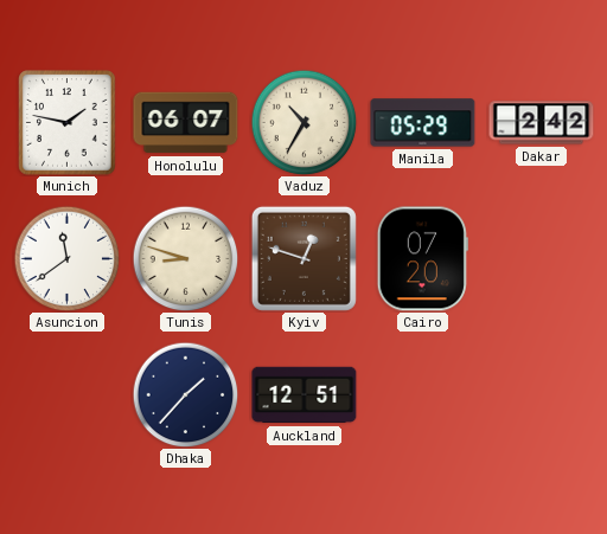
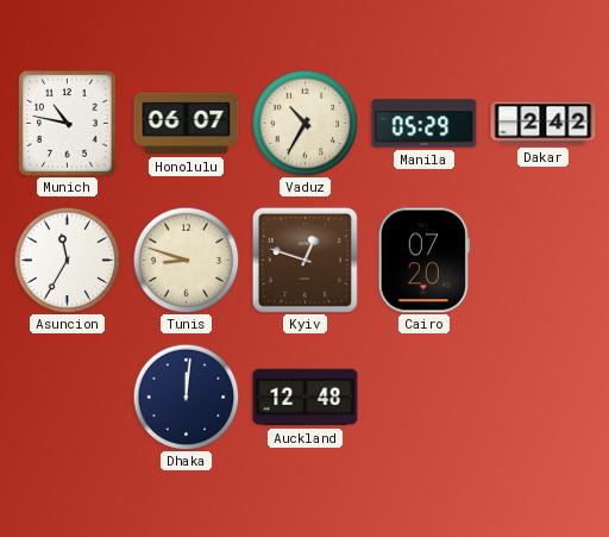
Munich: 1:47 -> 10:47
Asuncion: 11:39 -> 11:35
Dhaka: 1:37 -> 12:01
Auckland: 12:51 -> 12:48
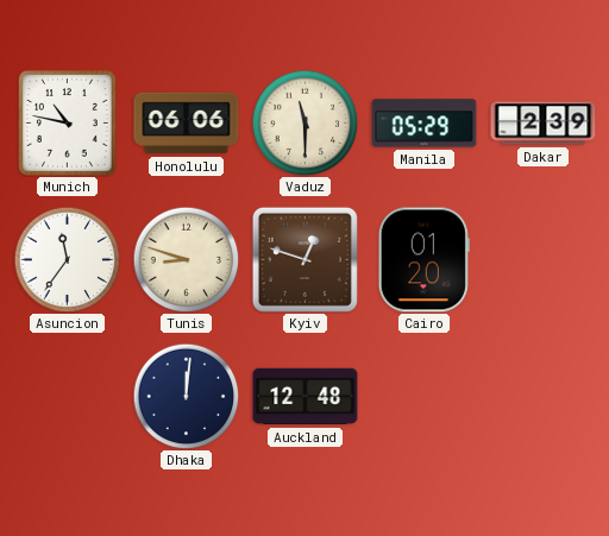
Honolulu: 06:07 -> 06:06
Vaduz: 10:35 -> 11:30
Dakar: 2:42 -> 2:39
Asuncion: 11:35 -> 11:36
Cairo: 07:20 -> 01:20
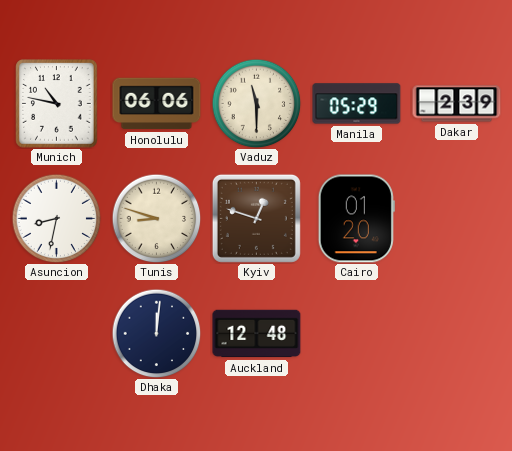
Asuncion: 11:36 -> 8:32
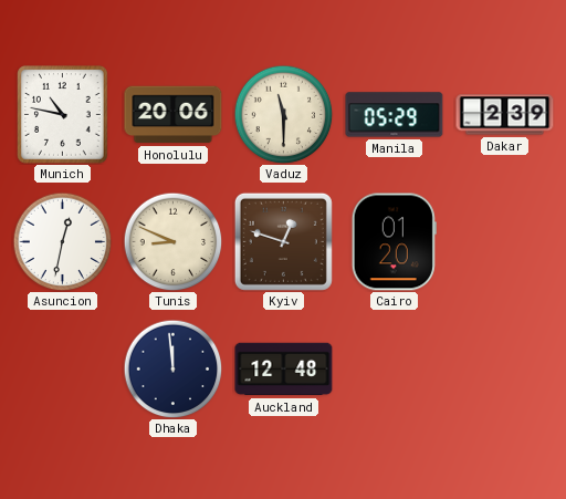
Honolulu: 06:06 -> 20:06
Asuncion: 8:32 -> 12:32
Tunis: 8:48 -> 8:49
Dhaka: 12:01 -> 11:59
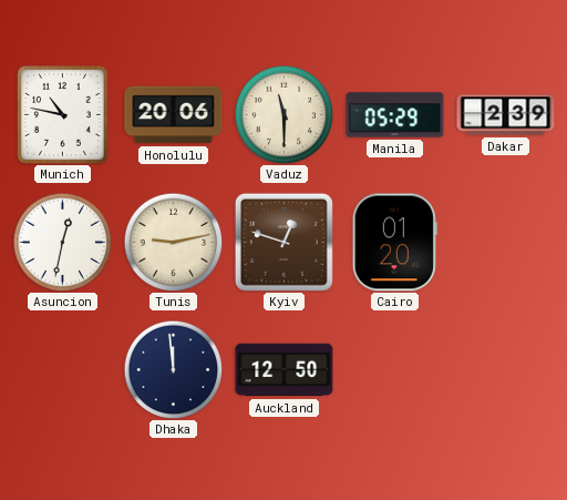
Tunis: 8:49 -> 9:13
Auckland: 12:48 -> 12:50
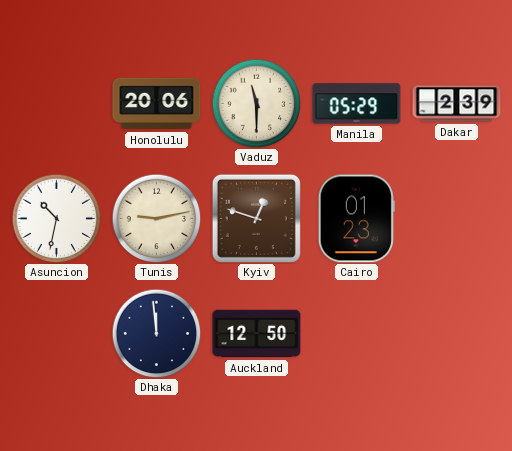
Munich: 10:47 -> none
Asuncion: 12:32 -> 10:32
Cairo: 01:20 -> 01:23
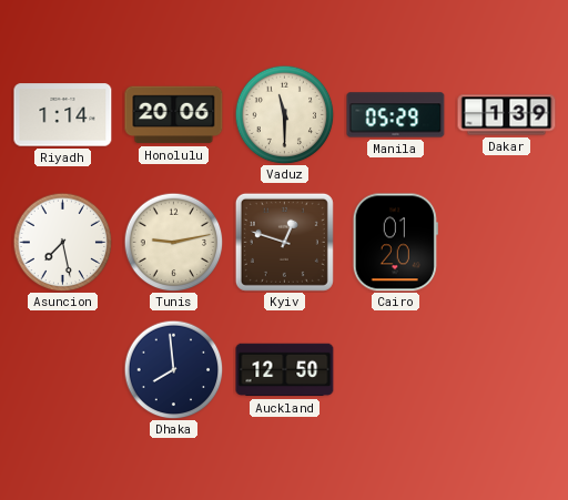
Riyadh: none -> 1:14
Dakar: 2:39 -> 1:39
Asuncion: 10:32 -> 7:28
Cairo: 01:23 -> 01:20
Dhaka: 11:59 -> 7:59
